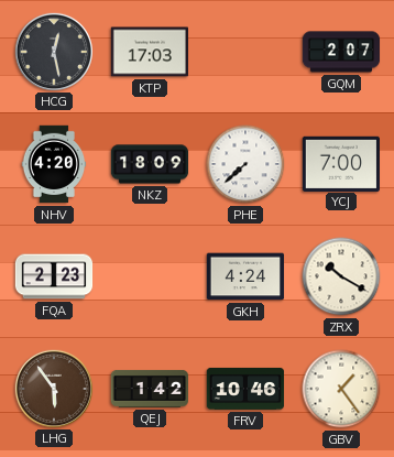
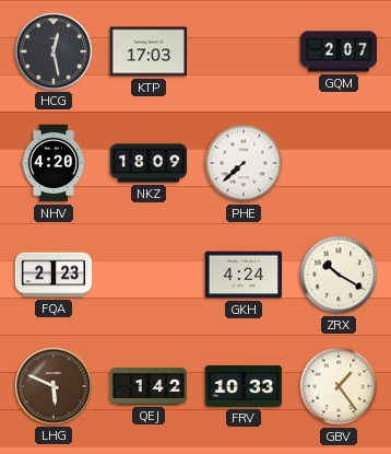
YCJ: 7:00 -> none
LHG: 5:54 -> 5:49
FRV: 10:46 -> 10:33
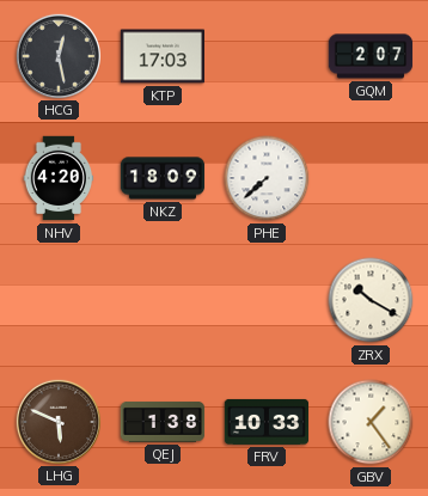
FQA: 2:23 -> none
GKH: 4:24 -> none
QEJ: 1:42 -> 1:38
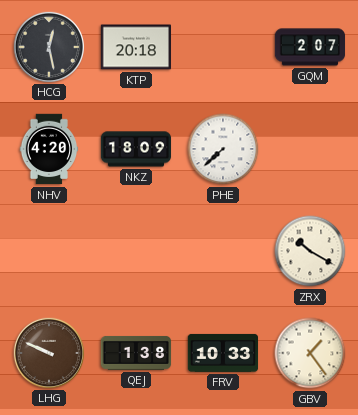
KTP: 17:03 -> 20:18
LHG: 5:49 -> 9:49
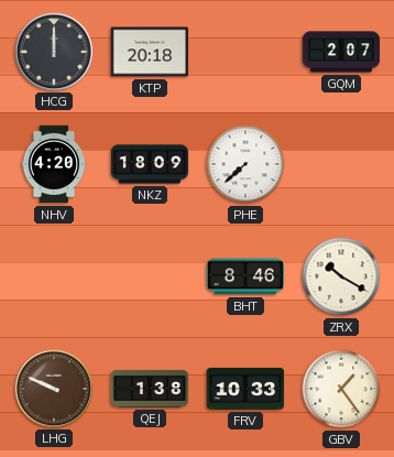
HCG: 12:28 -> 12:00
BHT: none -> 8:46
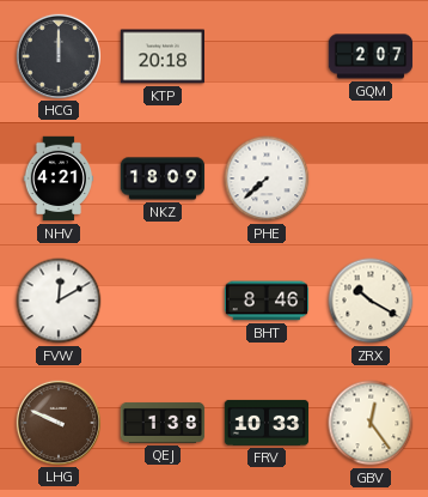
NHV: 4:20 -> 4:21
FVW: none -> 12:10
GBV: 1:24 -> 12:24
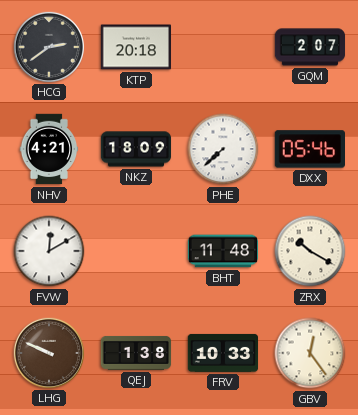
HCG: 12:00 -> 2:39
DXX: none -> 05:46
BHT: 8:46 -> 11:48
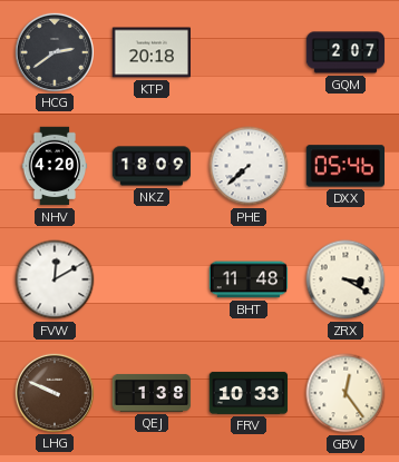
NHV: 4:21 -> 4:20
ZRX: 10:20 -> 3:20
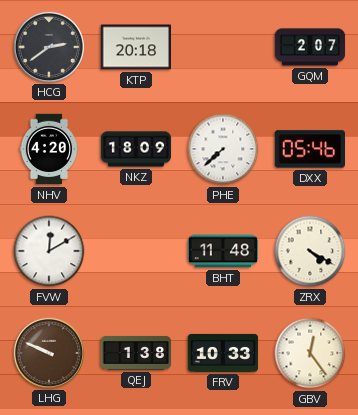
ZRX: 3:20 -> 4:20
